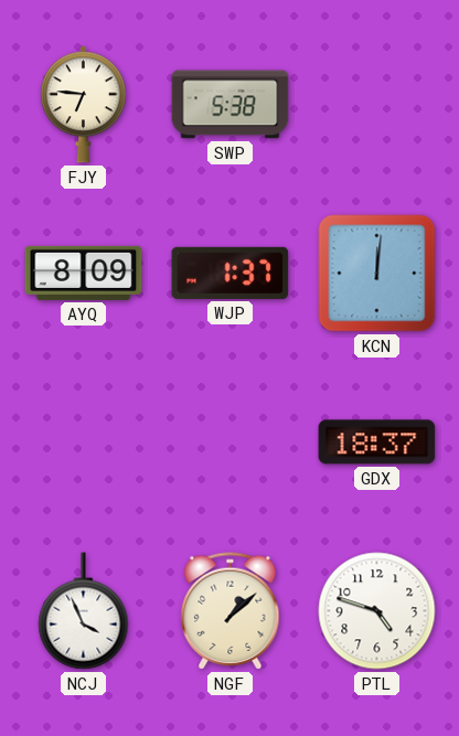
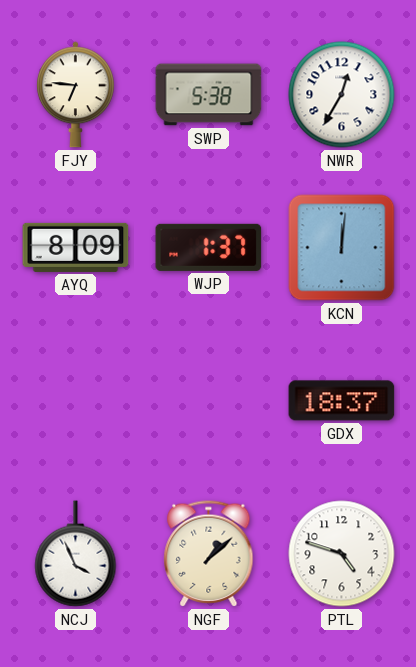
NWR: none -> 12:35
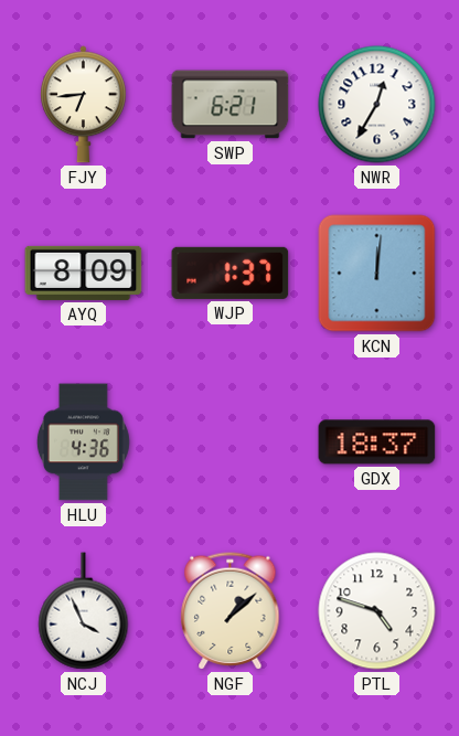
FJY: 6:46 -> 6:44
SWP: 5:38 -> 6:21
HLU: none -> 4:36
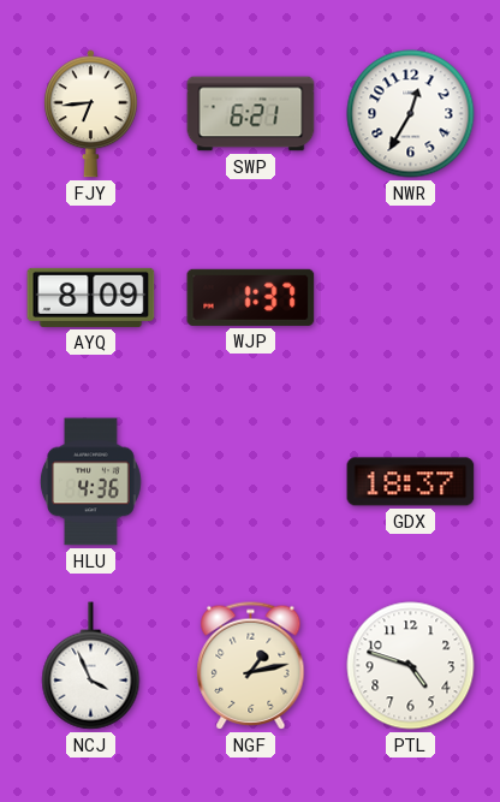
KCN: 12:01 -> none
NGF: 1:08 -> 1:13
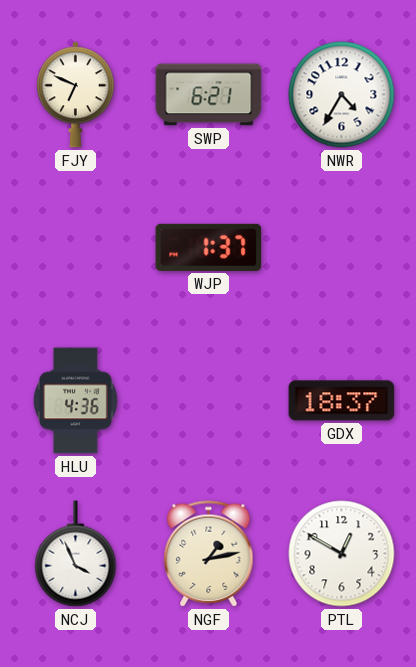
FJY: 6:44 -> 6:49
NWR: 12:35 -> 4:35
AYQ: 8:09 -> none
PTL: 4:48 -> 12:50
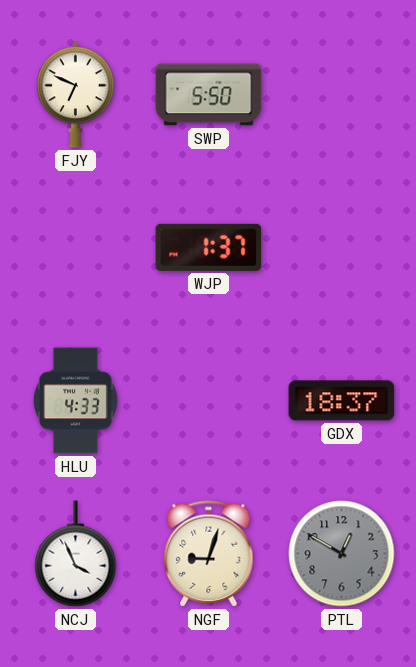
SWP: 6:21 -> 5:50
NWR: 4:35 -> none
HLU: 4:36 -> 4:33
NGF: 1:13 -> 9:03
PTL dial: white -> grey
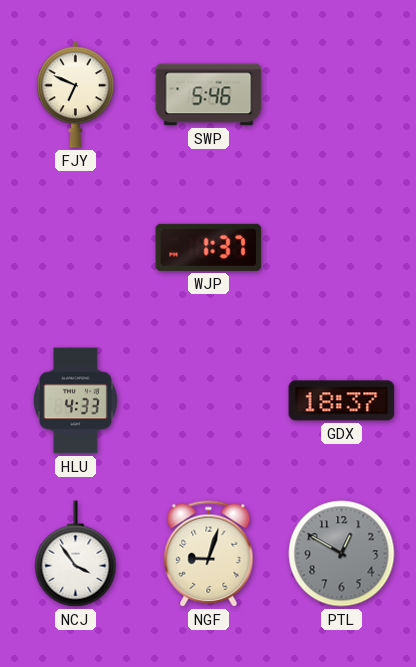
SWP: 5:50 -> 5:46
NCJ: 3:56 -> 3:54
